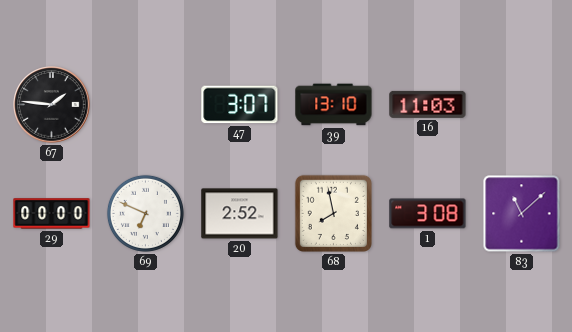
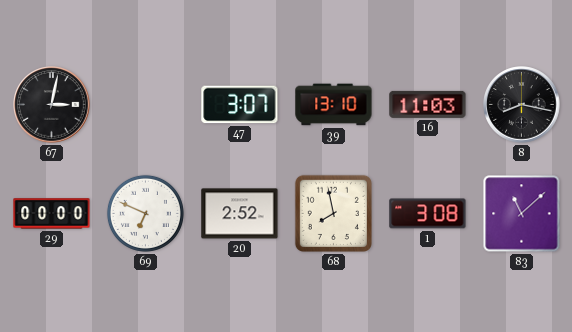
67: 1:46 -> 3:02
8: none -> 8:17
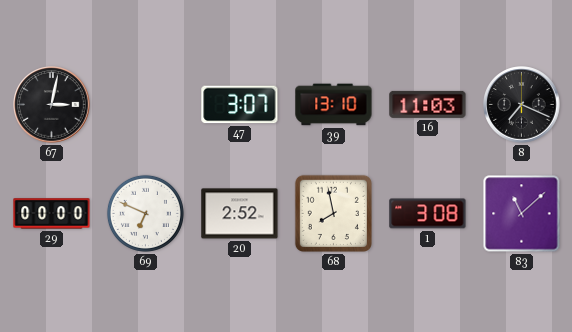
8: 8:17 -> 7:19
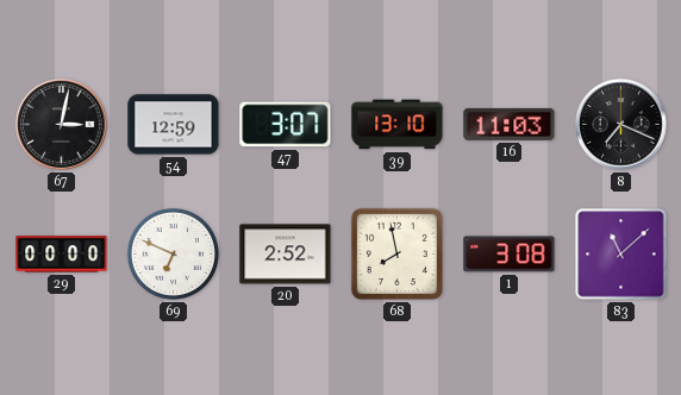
54: none -> 12:59
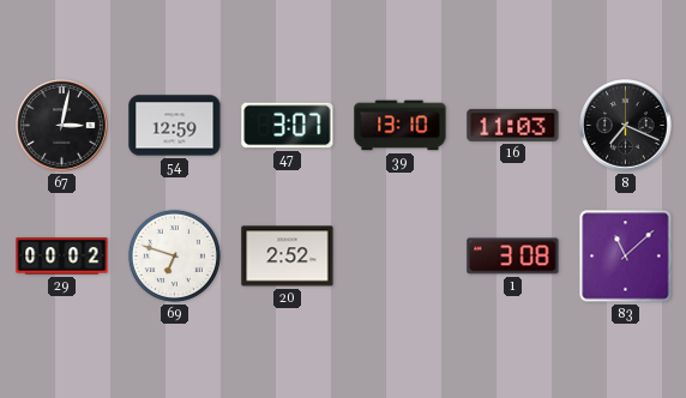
29: 00:00 -> 00:02
69: 6:49 -> 6:48
68: 7:58 -> none
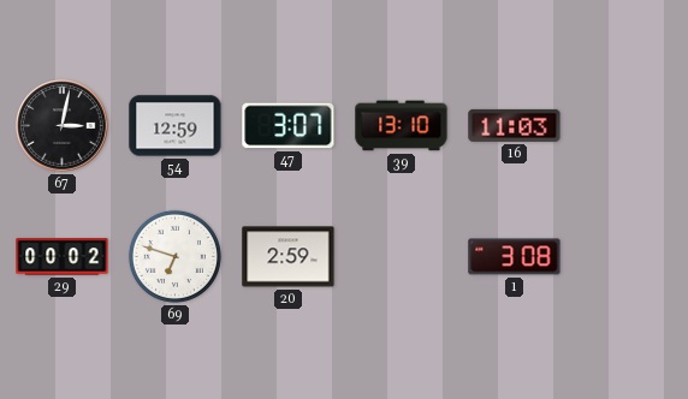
8: 7:19 -> none
20: 2:52 -> 2:59
83: 11:08 -> none
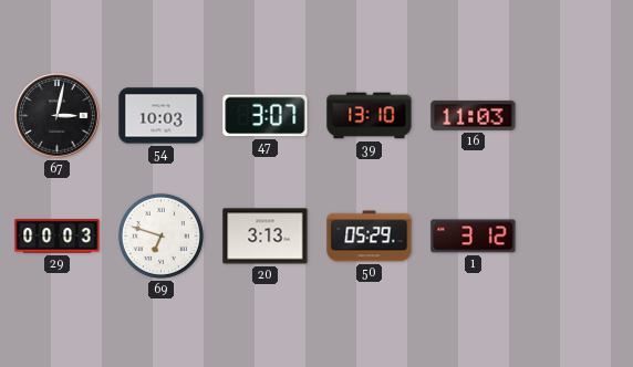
54: 12:59 -> 10:03
29: 00:02 -> 00:03
20: 2:59 -> 3:13
50: none -> 05:29
1: 3:08 -> 3:12
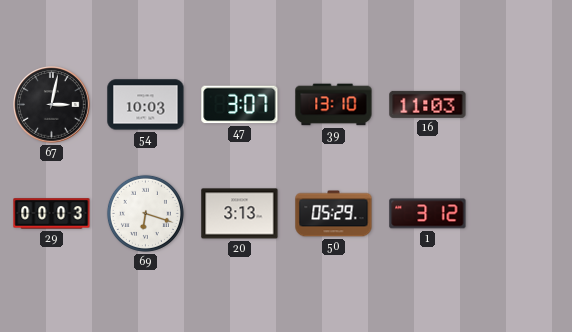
69: 6:48 -> 6:18
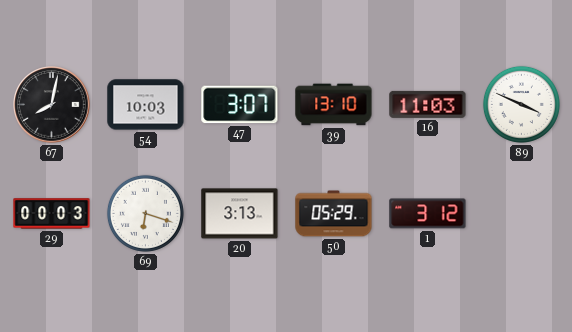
67: 3:02 -> 8:02
89: none -> 3:49
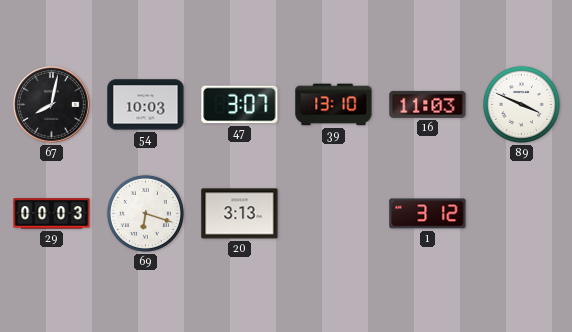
50: 05:29 -> none
